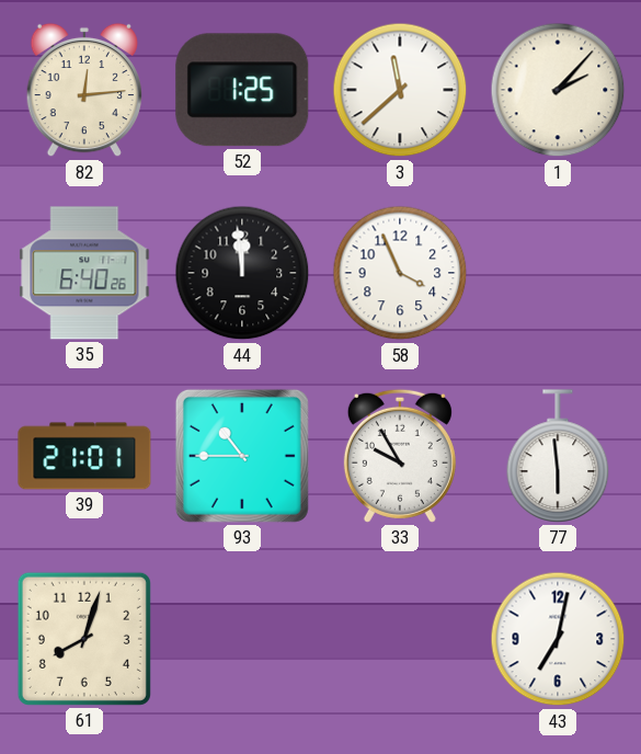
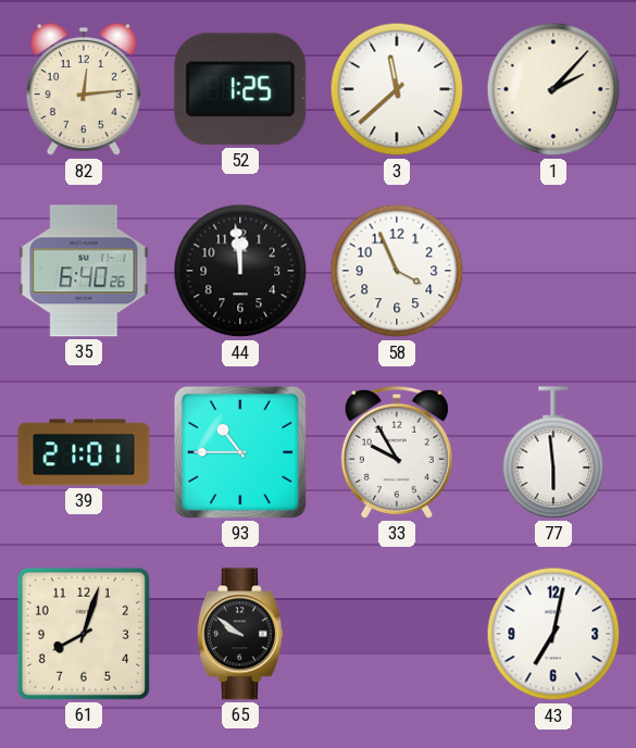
65: none -> 9:51
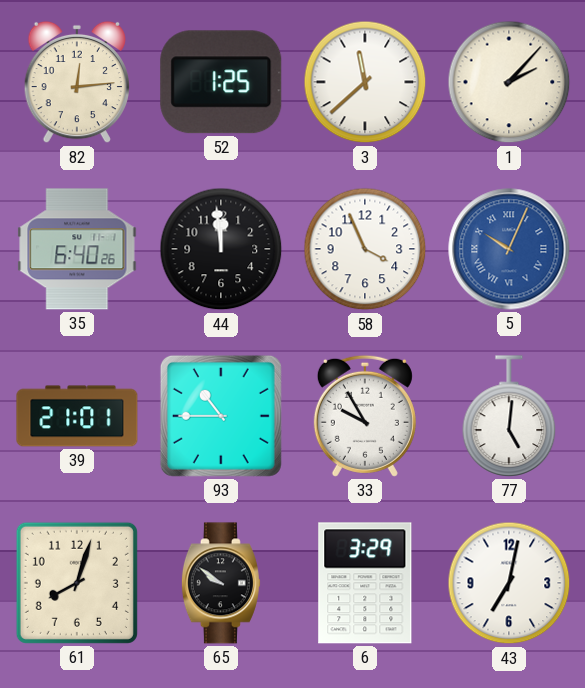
5: none -> 10:04
77: 5:59 -> 5:01
6: none -> 3:29
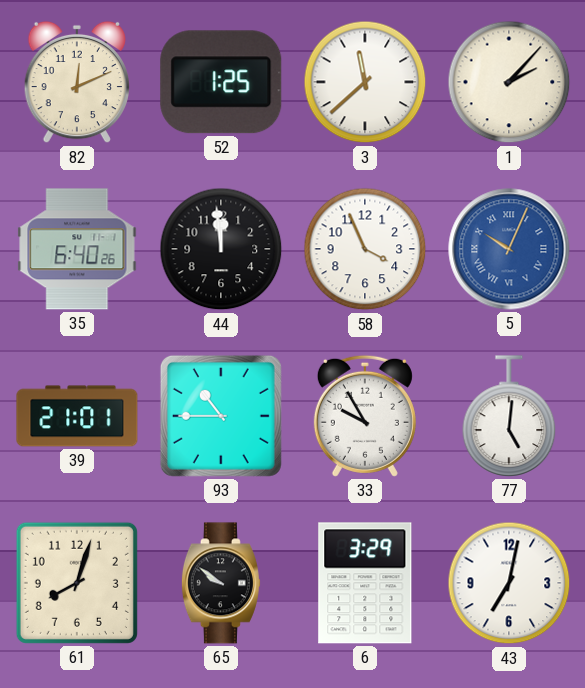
82: 12:14 -> 12:11
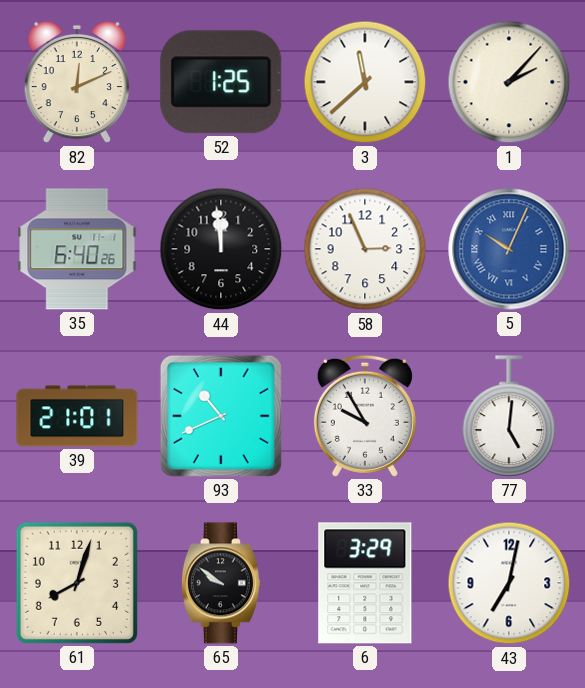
58: 3:56 -> 2:56
93: 10:45 -> 10:41
